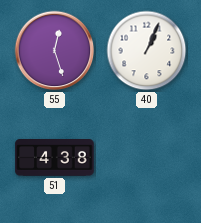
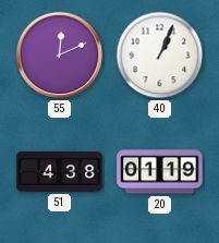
55: 12:27 -> 12:11
20: none -> 01:19
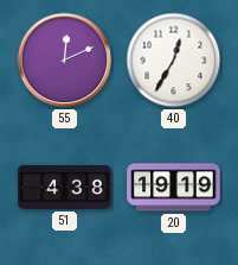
40: 1:04 -> 12:35
20: 01:19 -> 19:19
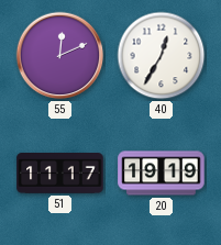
51: 4:38 -> 11:17
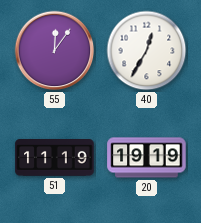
55: 12:11 -> 12:06
51: 11:17 -> 11:19
